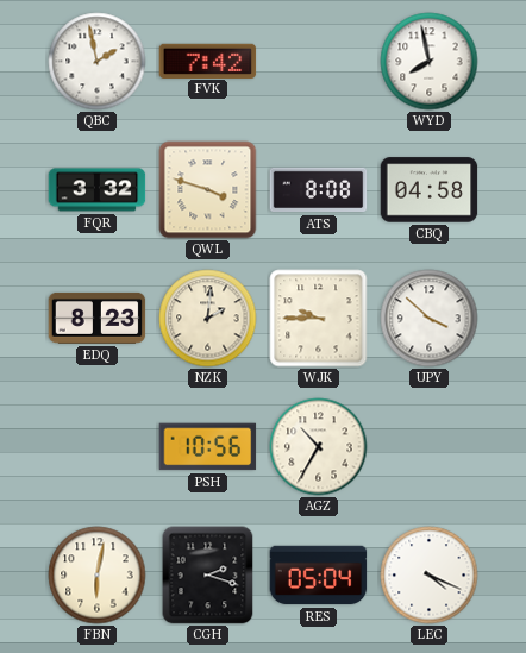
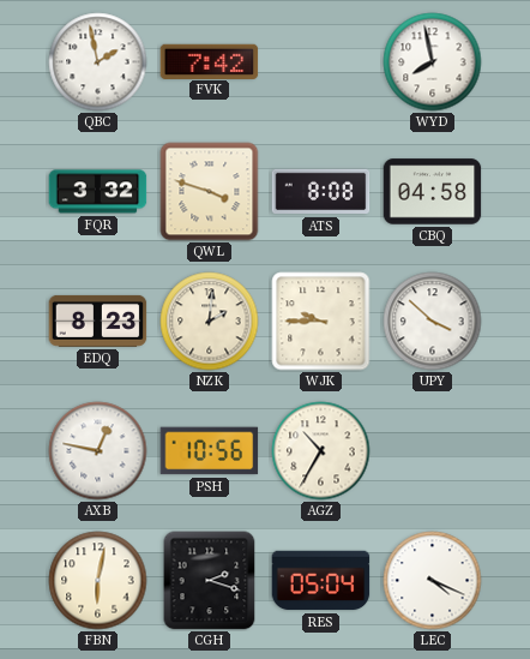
AXB: none -> 12:47
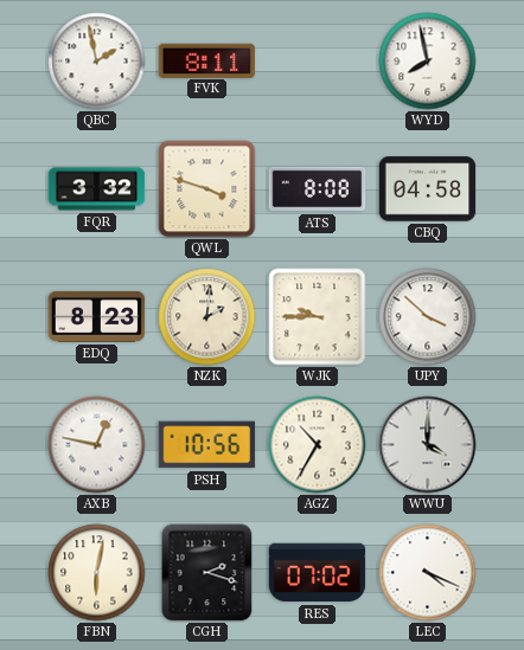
FVK: 7:42 -> 8:11
WWU: none -> 4:00
RES: 05:04 -> 07:02
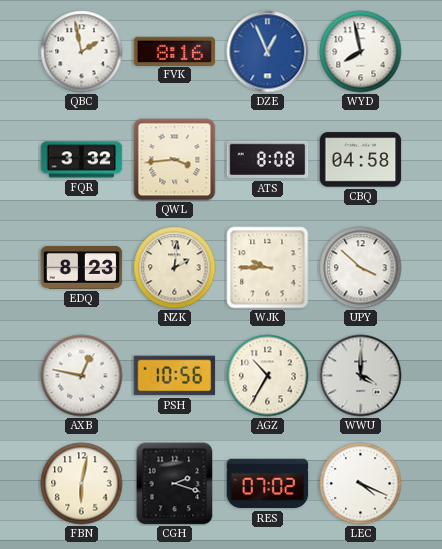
FVK: 8:11 -> 8:16
DZE: none -> 12:56
QWL: 3:48 -> 3:44
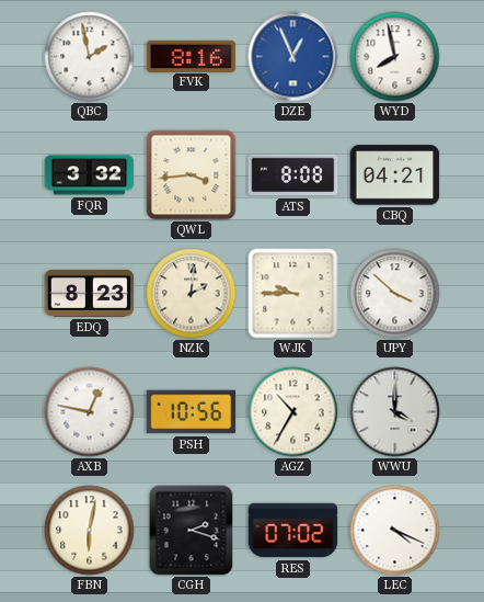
CBQ: 04:58 -> 04:21
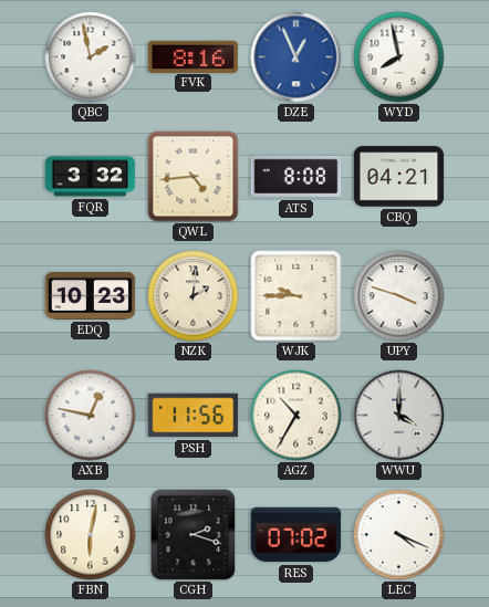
QWL: 3:44 -> 4:44
EDQ: 8:23 -> 10:23
UPY: 3:52 -> 3:48
PSH: 10:56 -> 11:56
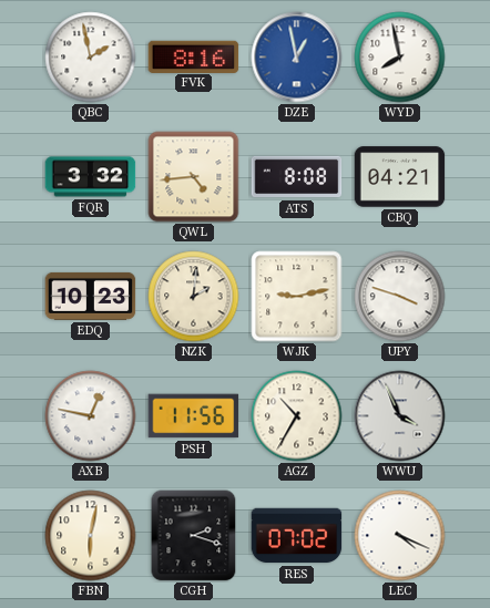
DZE: 12:56 -> 12:58
WJK: 9:45 -> 9:13
WWU: 4:00 -> 3:56
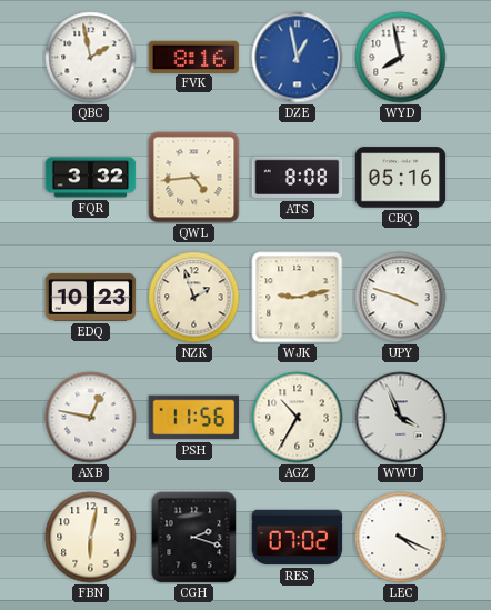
CBQ: 04:21 -> 05:16
NZK: 2:01 -> 1:57
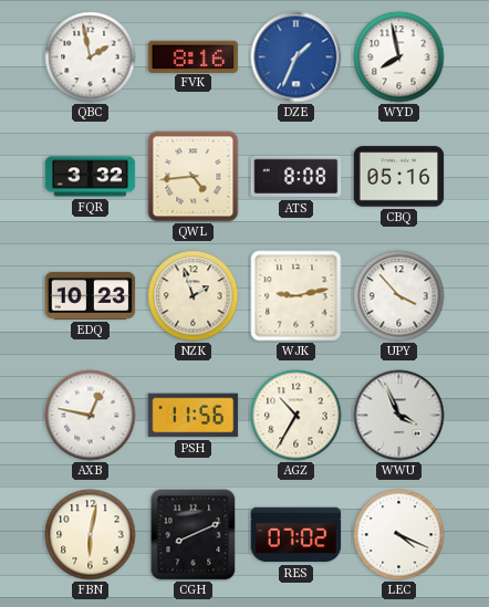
DZE: 12:58 -> 1:34
UPY: 3:48 -> 3:53
CGH: 2:18 -> 8:11
